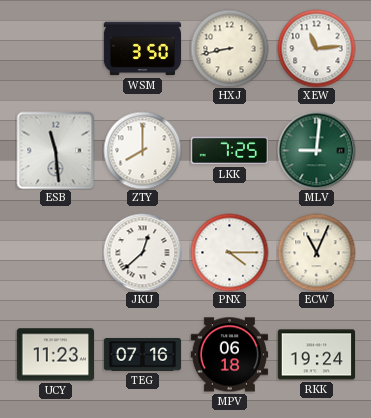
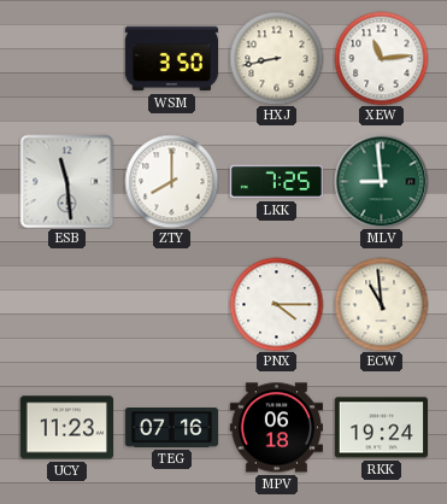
MLV: 9:01 -> 8:59
JKU: 12:38 -> none
ECW: 11:04 -> 10:59
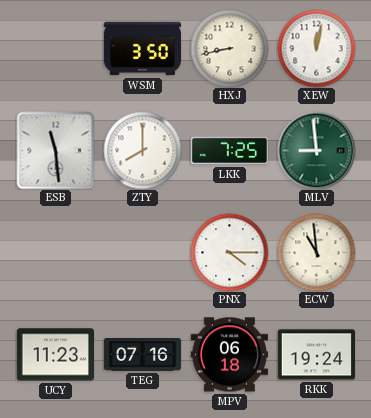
XEW: 11:14 -> 12:02
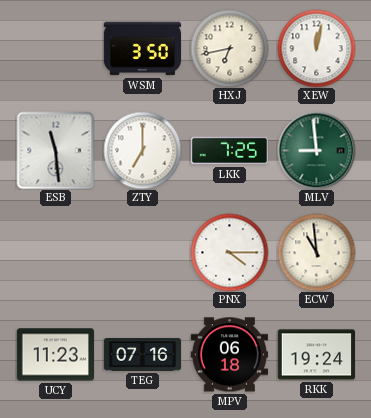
HXJ: 8:43 -> 6:43
ZTY: 8:00 -> 7:00
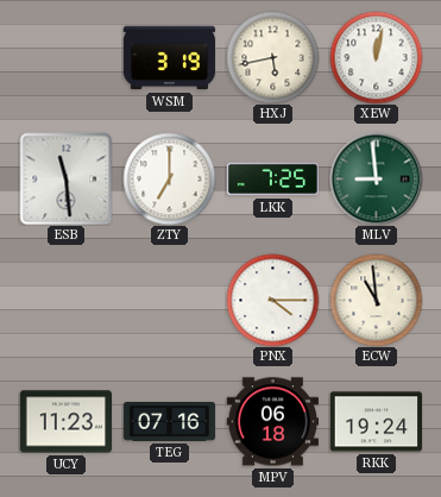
WSM: 3:50 -> 3:19
HXJ: 6:43 -> 5:43
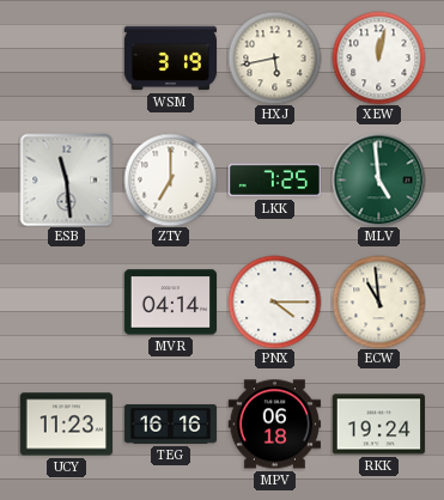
MLV: 8:59 -> 4:59
MVR: none -> 04:14
TEG: 07:16 -> 16:16
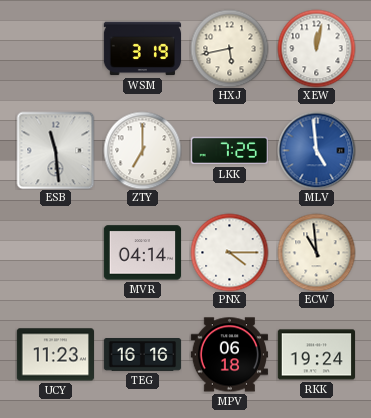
MLV dial: green -> blue
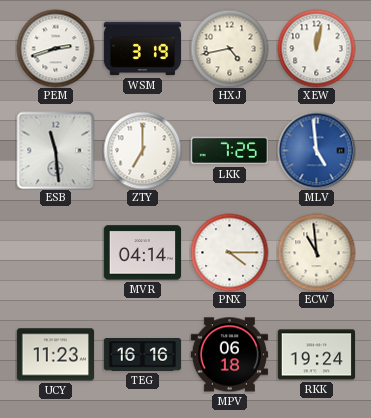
PEM: none -> 2:42
HXJ: 5:43 -> 4:43
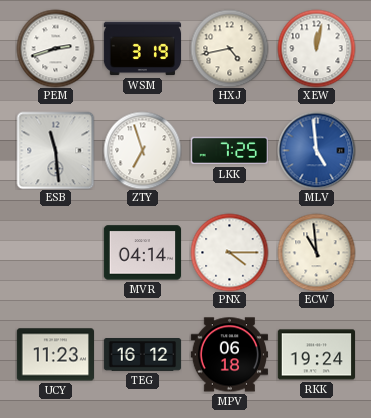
ZTY: 7:00 -> 6:57
TEG: 16:16 -> 16:12
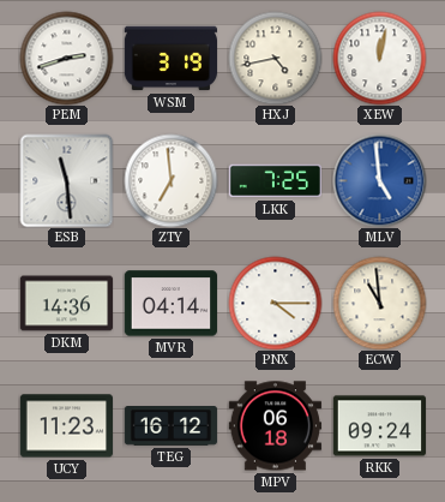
ZTY: 6:57 -> 6:59
DKM: none -> 14:36
RKK: 19:24 -> 09:24
